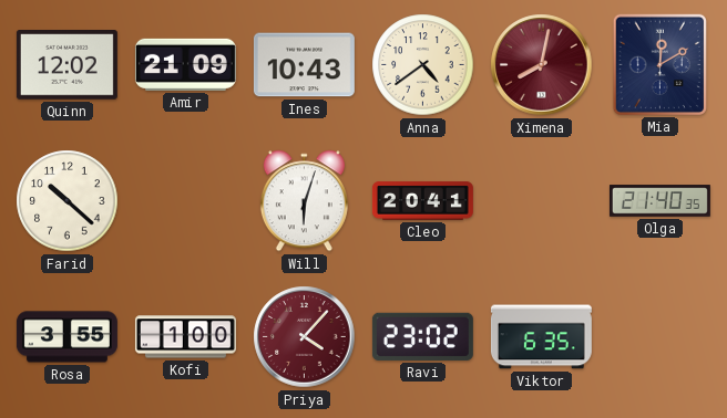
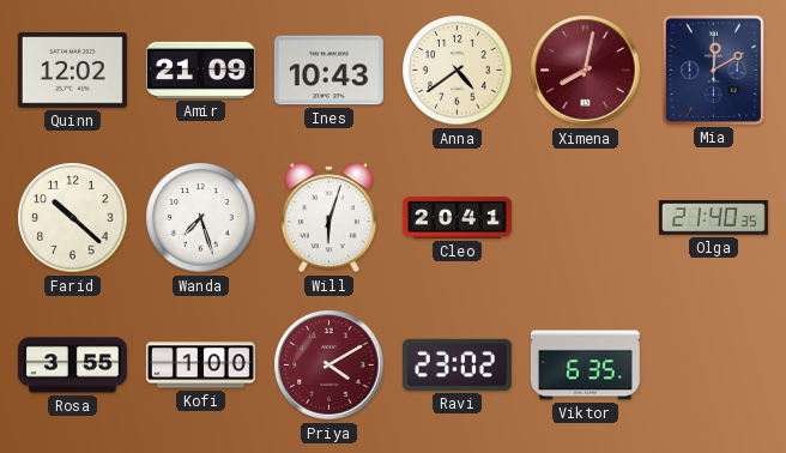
Wanda: none -> 7:27
Priya: 4:07 -> 4:10
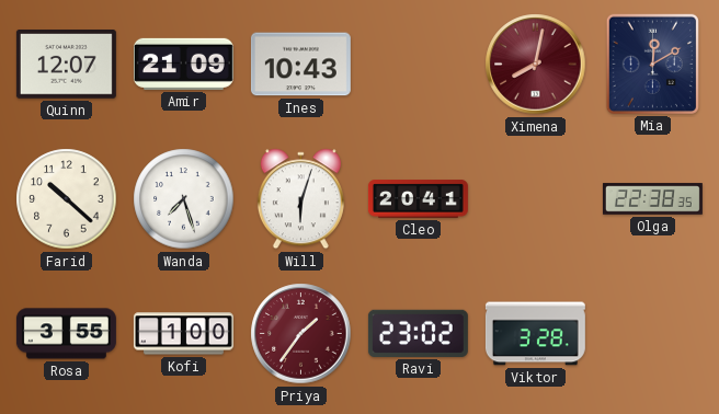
Quinn: 12:02 -> 12:07
Anna: 4:39 -> none
Olga: 21:40 -> 22:38
Priya: 4:10 -> 1:36
Viktor: 6:35 -> 3:28
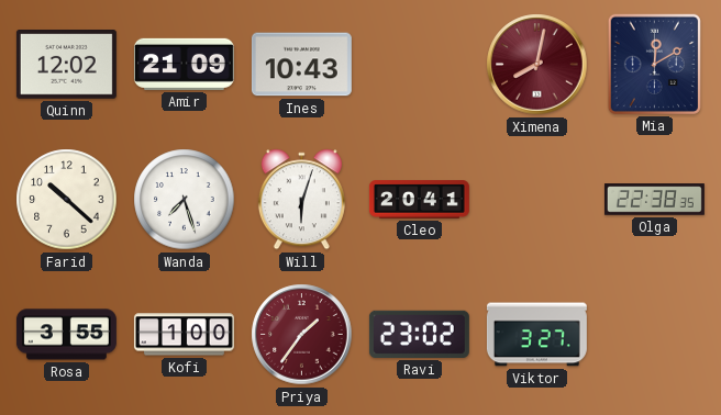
Quinn: 12:07 -> 12:02
Viktor: 3:28 -> 3:27
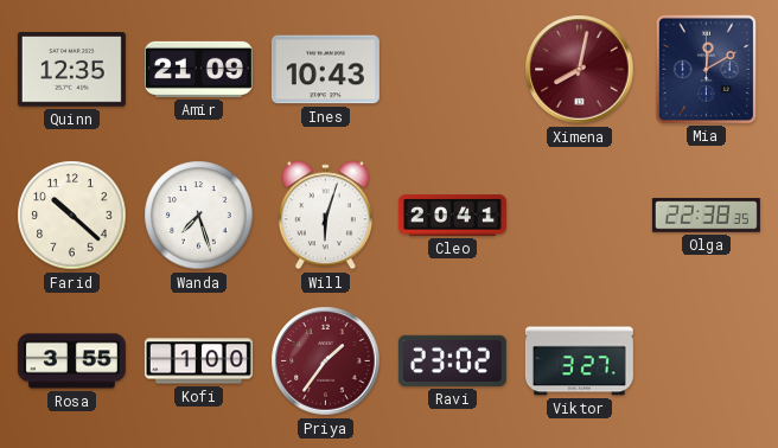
Quinn: 12:02 -> 12:35
